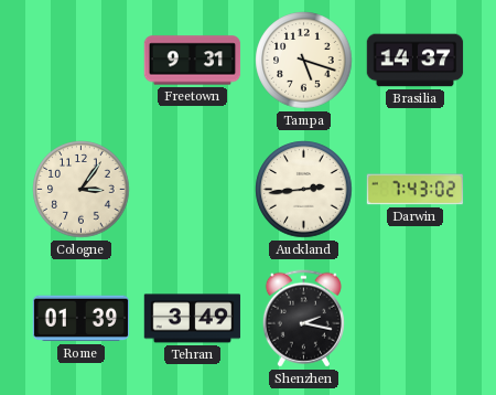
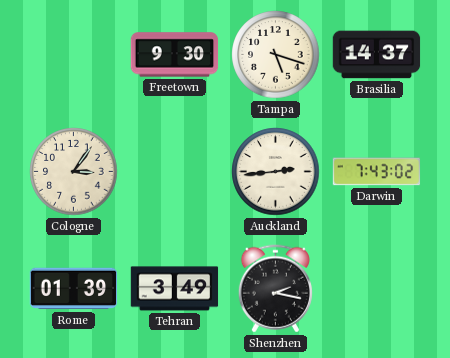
Freetown: 9:31 -> 9:30
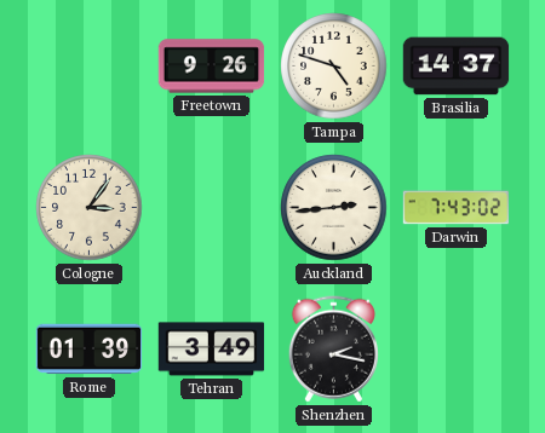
Freetown: 9:30 -> 9:26
Tampa: 5:18 -> 4:48
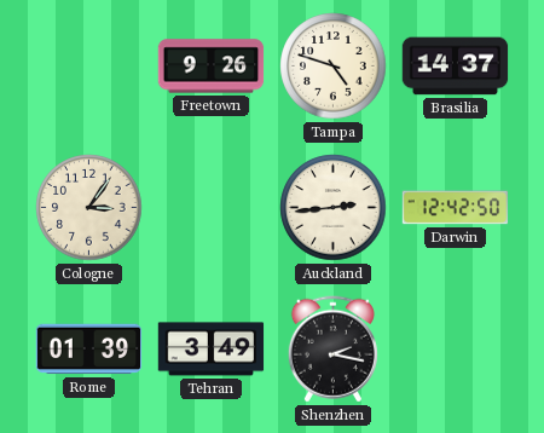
Darwin: 7:43 -> 12:42
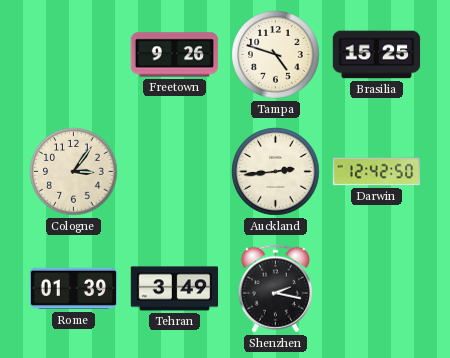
Brasilia: 14:37 -> 15:25
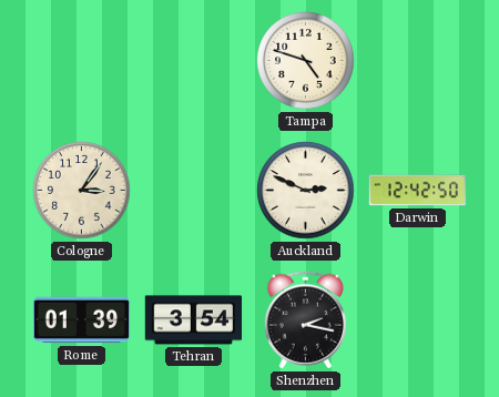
Freetown: 9:26 -> none
Brasilia: 15:25 -> none
Auckland: 2:44 -> 2:49
Tehran: 3:49 -> 3:54
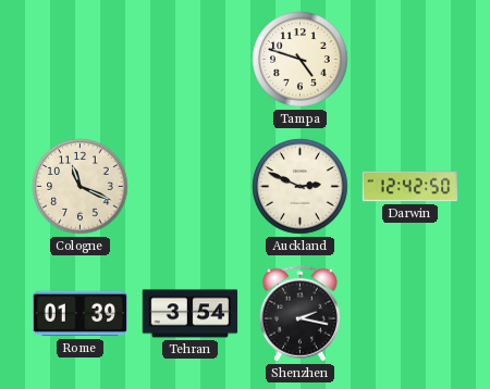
Cologne: 3:06 -> 11:19
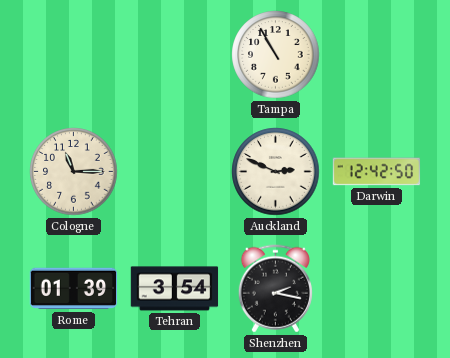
Tampa: 4:48 -> 10:55
Cologne: 11:19 -> 11:15
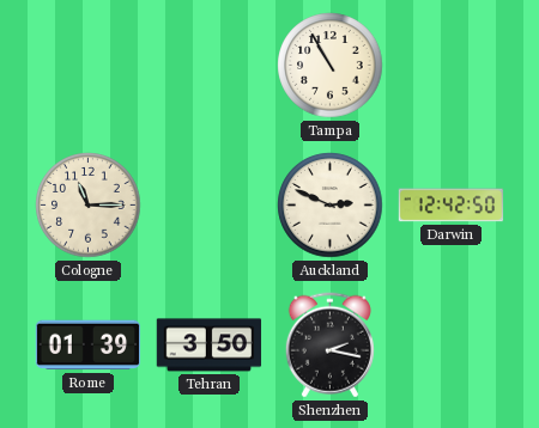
Tehran: 3:54 -> 3:50
